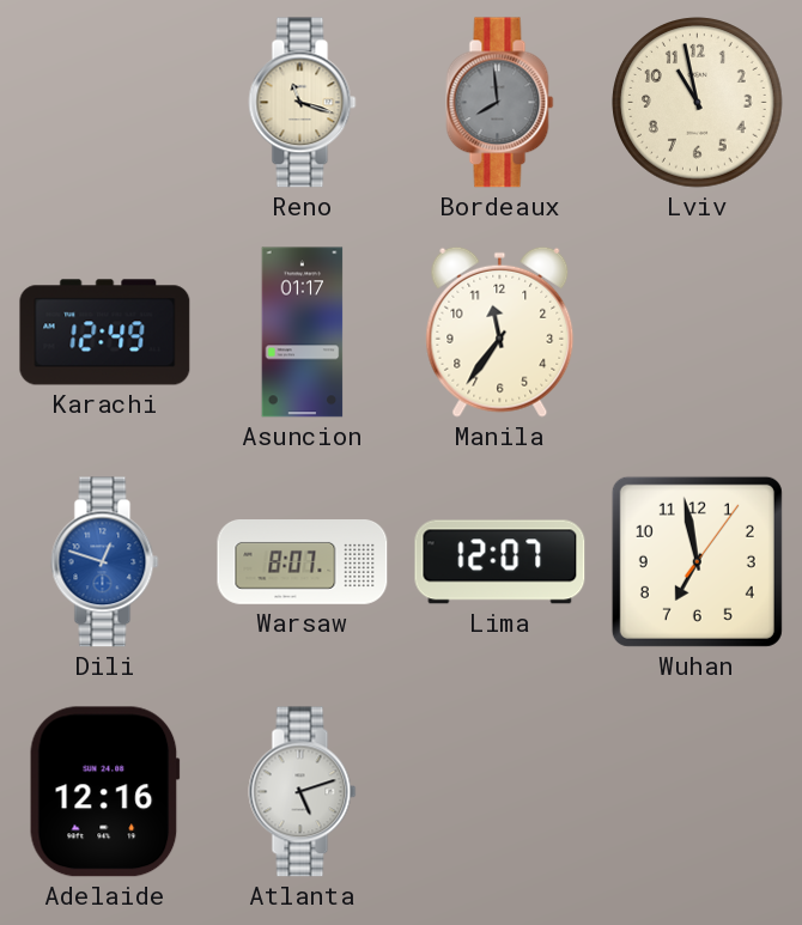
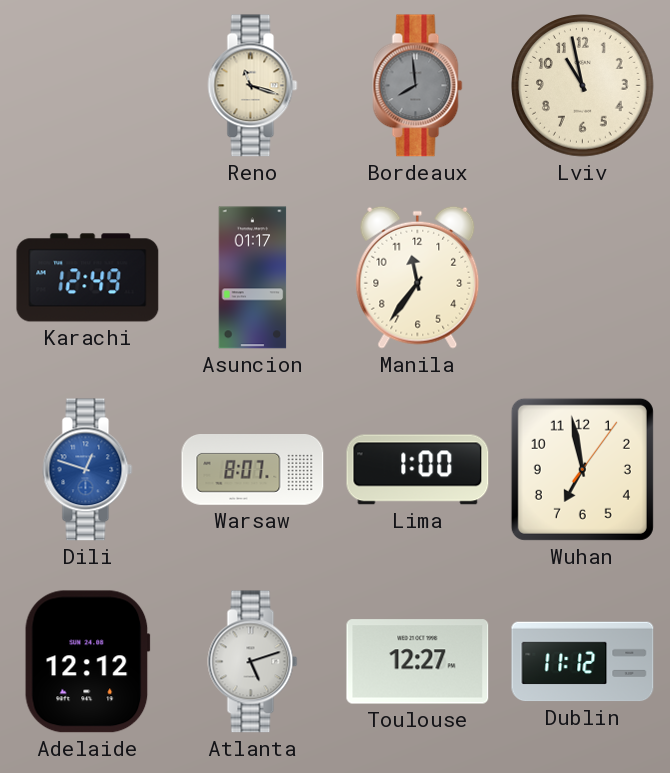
Lima: 12:07 -> 1:00
Adelaide: 12:16 -> 12:12
Toulouse: none -> 12:27
Dublin: none -> 11:12
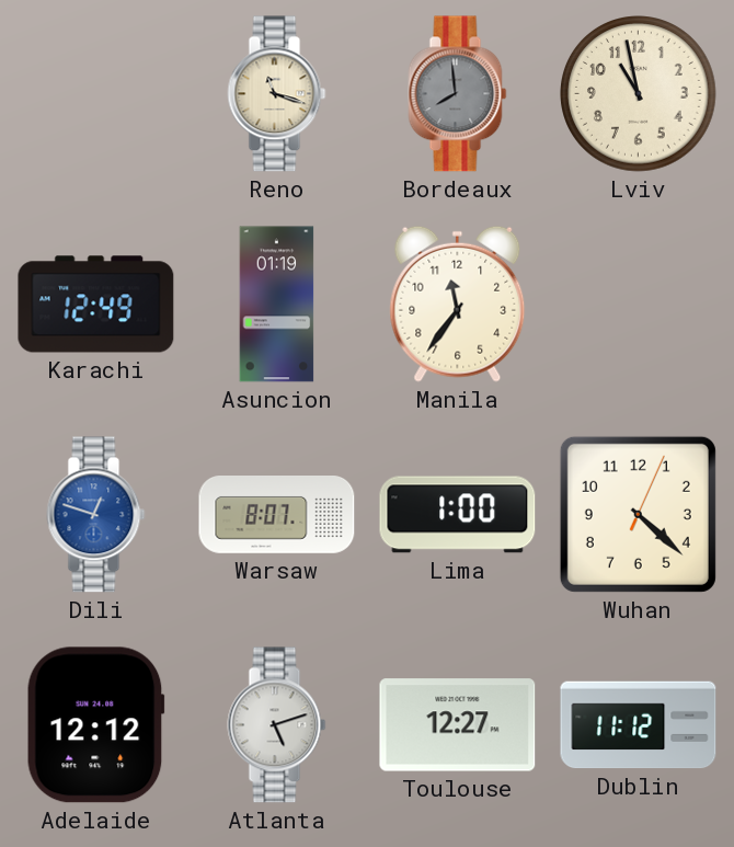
Asuncion: 01:17 -> 01:19
Wuhan: 6:58 -> 4:22
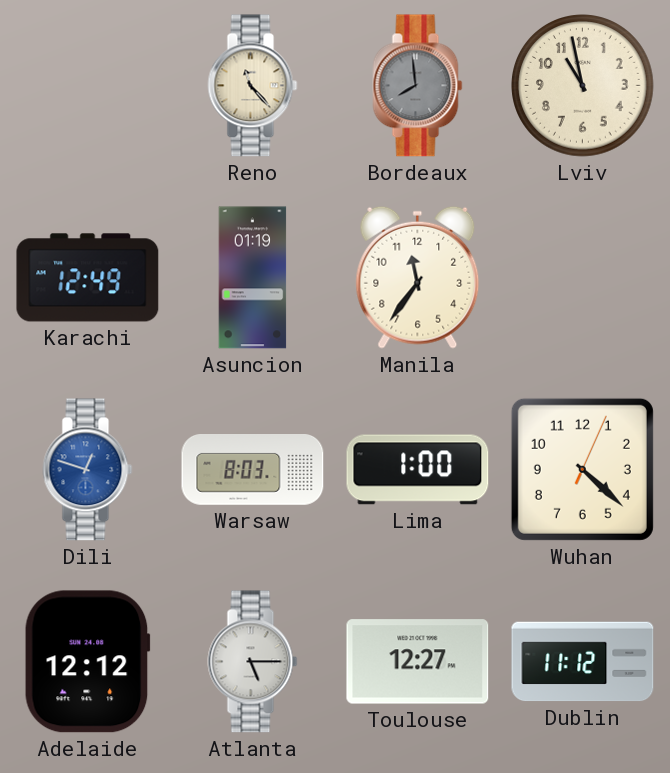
Reno: 11:18 -> 11:23
Warsaw: 8:07 -> 8:03
Atlanta: 5:12 -> 5:15
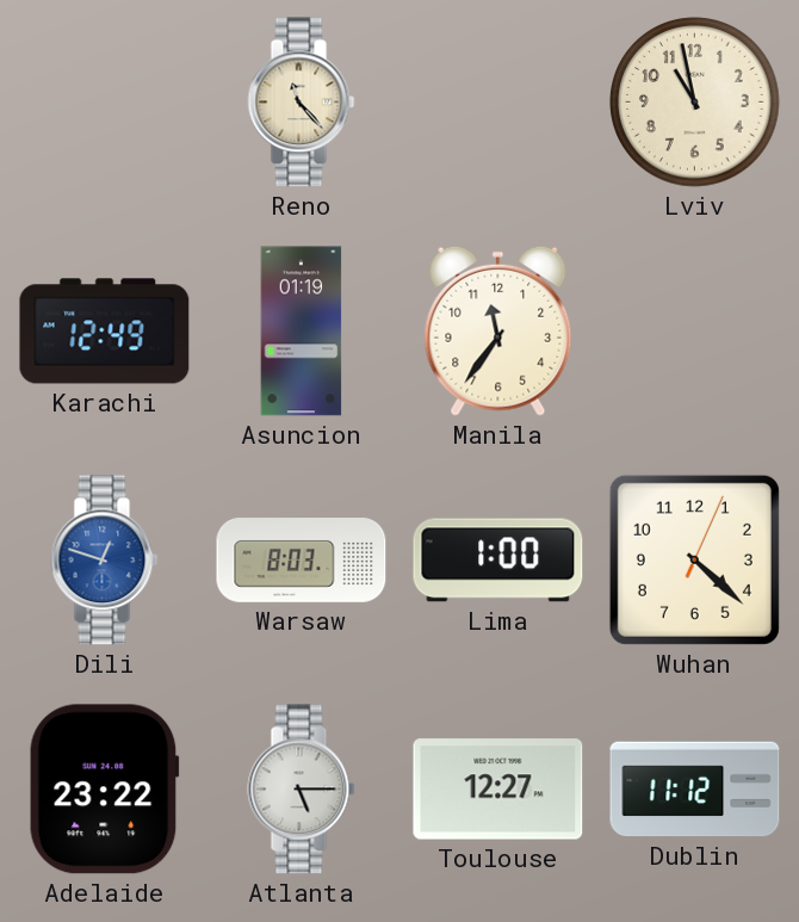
Bordeaux: 7:59 -> none
Adelaide: 12:12 -> 23:22
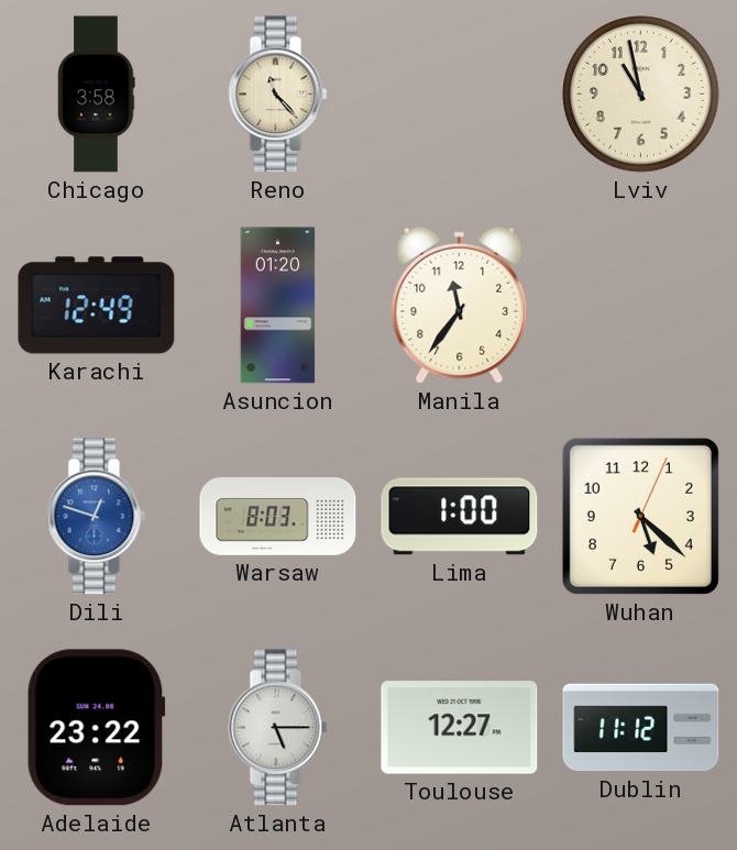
Chicago: none -> 3:58
Asuncion: 01:19 -> 01:20
Wuhan: 4:22 -> 5:22
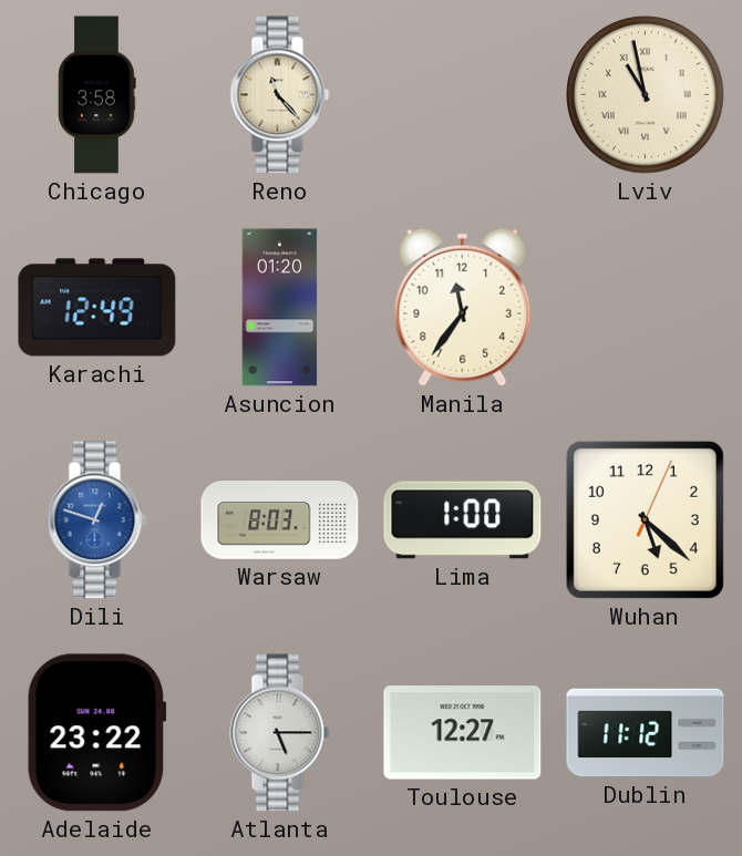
Lviv numerals: Arabic -> Roman
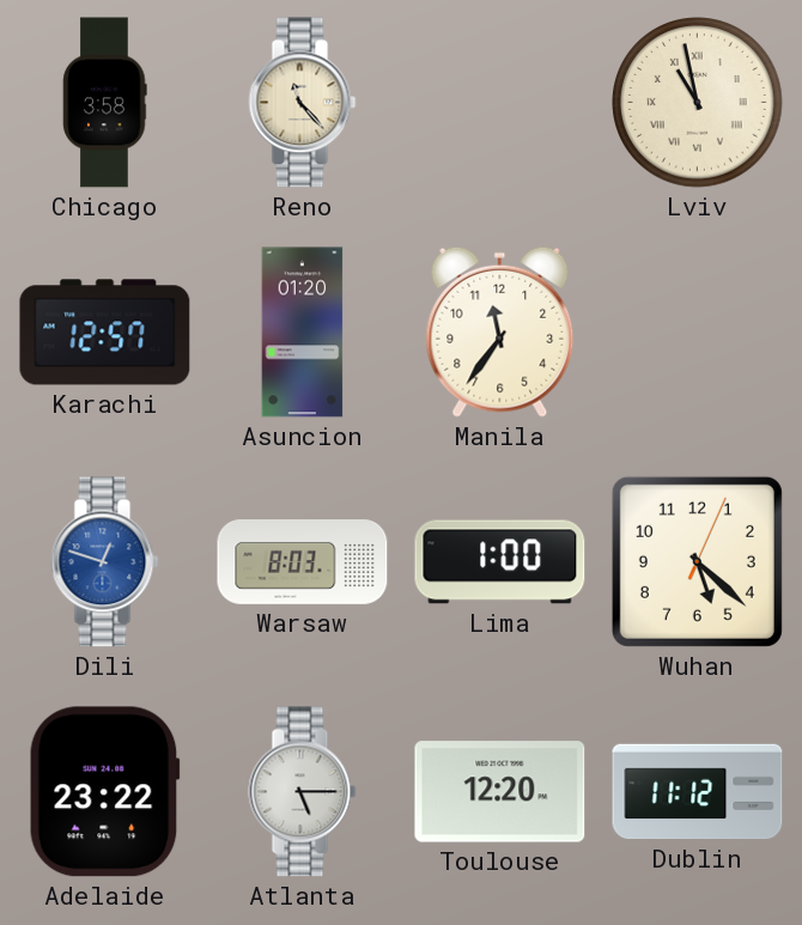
Karachi: 12:49 -> 12:57
Toulouse: 12:27 -> 12:20
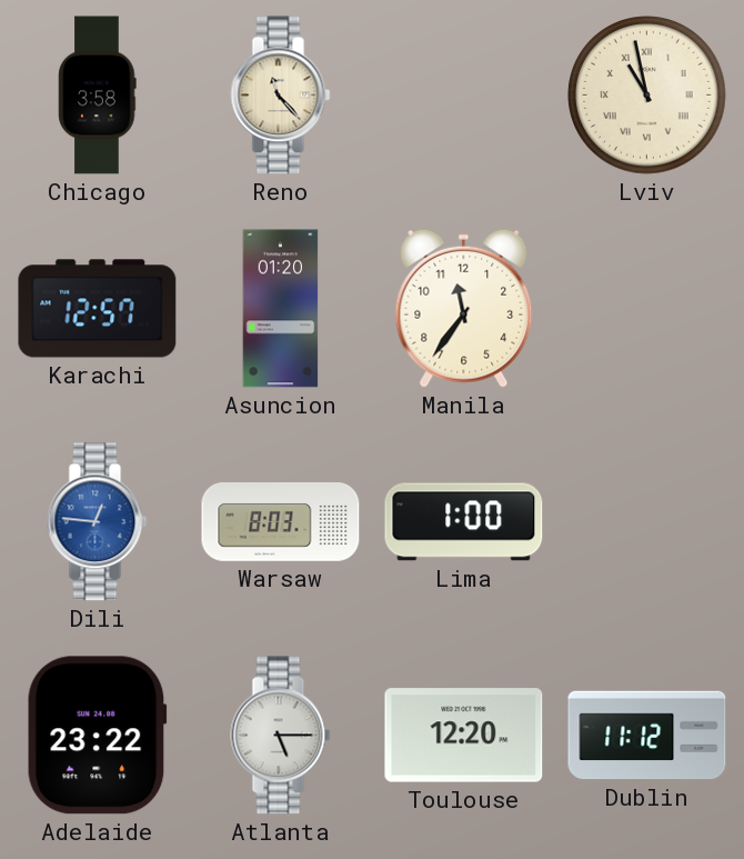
Dili: 12:48 -> 12:46
Wuhan: 5:22 -> none
